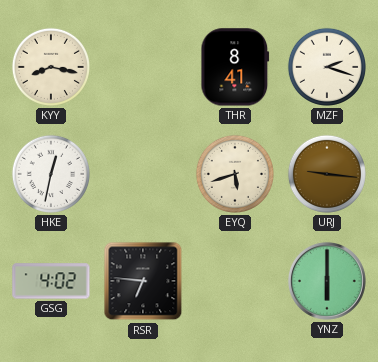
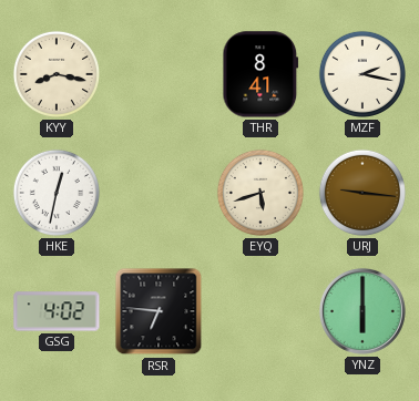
MZF: 2:18 -> 2:17
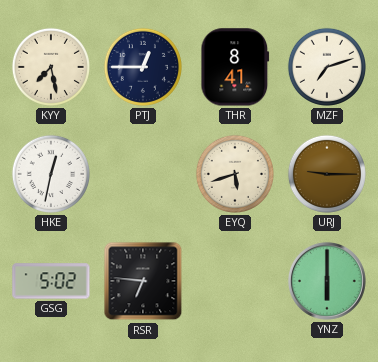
KYY: 8:17 -> 7:28
PTJ: none -> 12:45
MZF: 2:17 -> 7:12
URJ: 9:16 -> 9:15
GSG: 4:02 -> 5:02
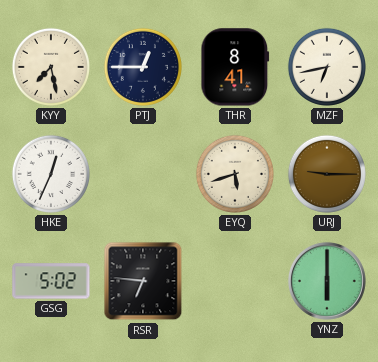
MZF: 7:12 -> 6:43
HKE: 12:32 -> 12:34
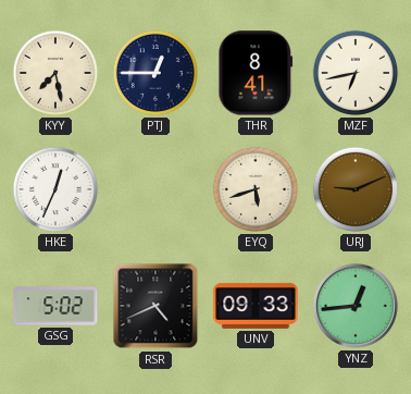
URJ: 9:15 -> 9:11
RSR: 6:46 -> 4:41
UNV: none -> 09:33
YNZ: 6:00 -> 12:44
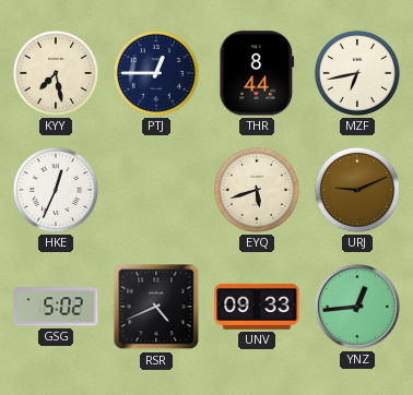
THR: 8:41 -> 8:44
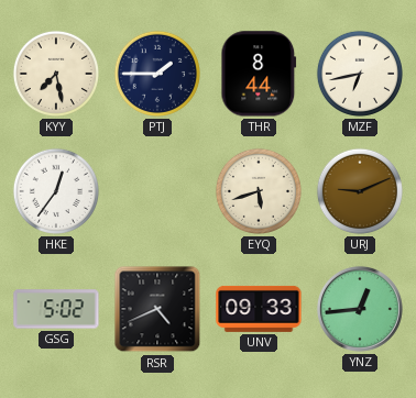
PTJ: 12:45 -> 1:45
HKE: 12:34 -> 12:36
